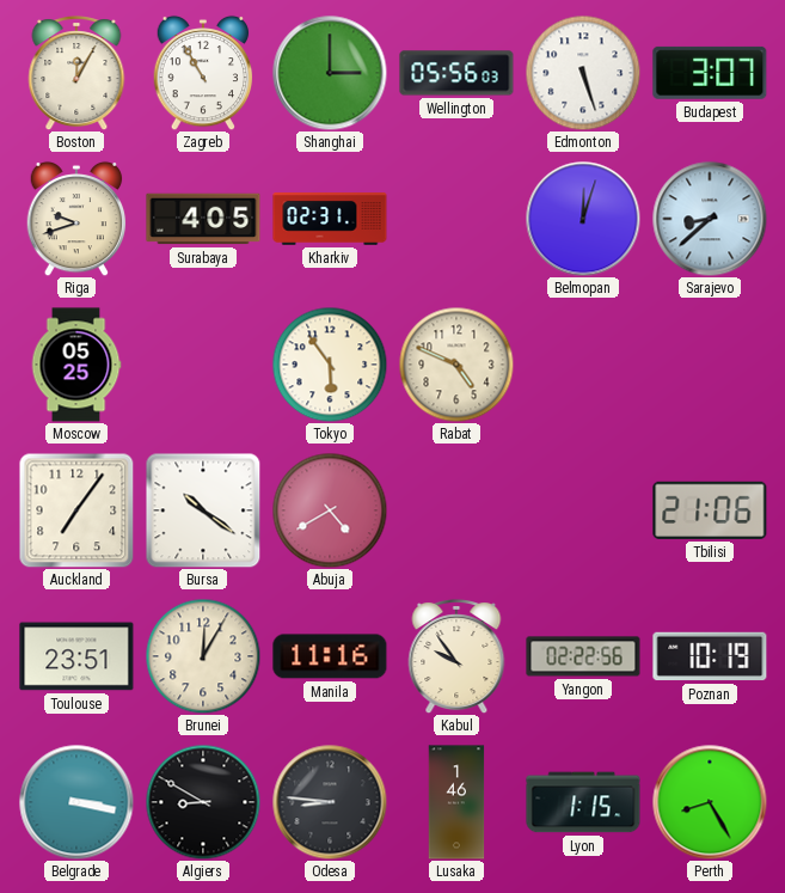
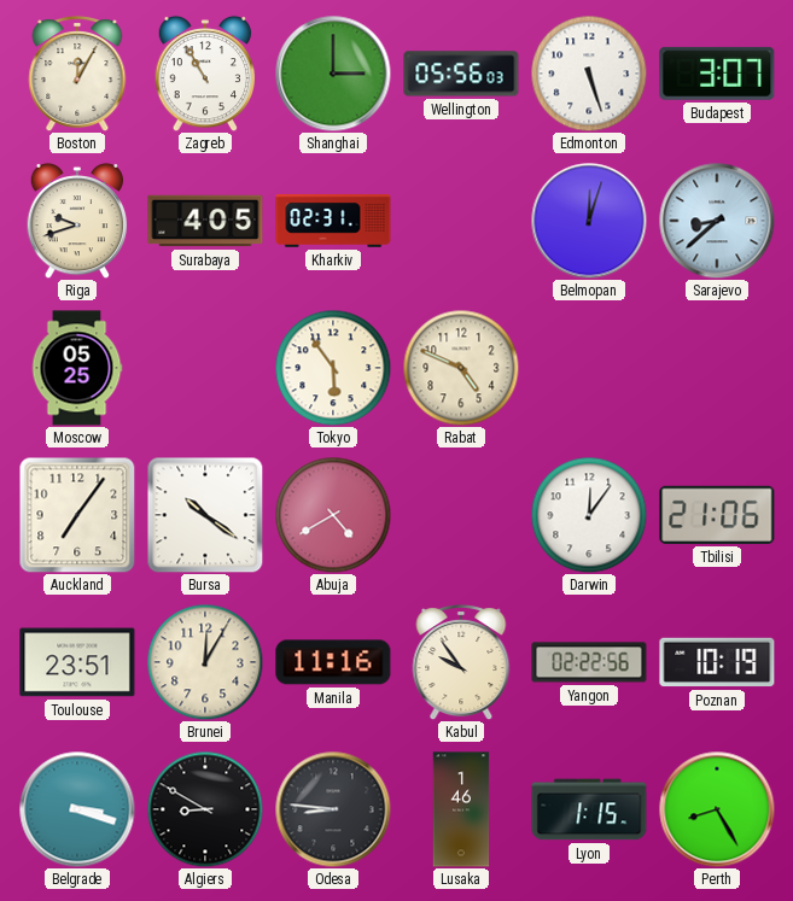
Darwin: none -> 12:06
Belgrade: 3:17 -> 3:18
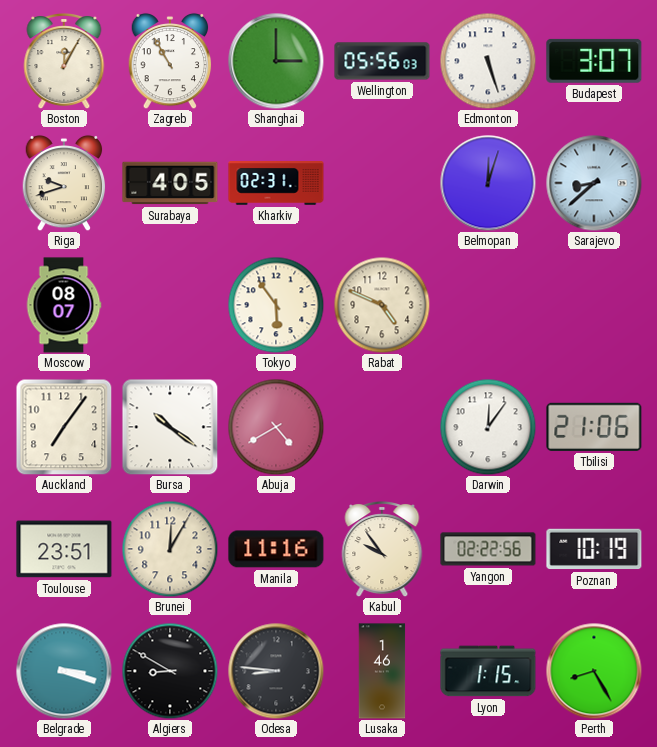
Moscow: 05:25 -> 08:07
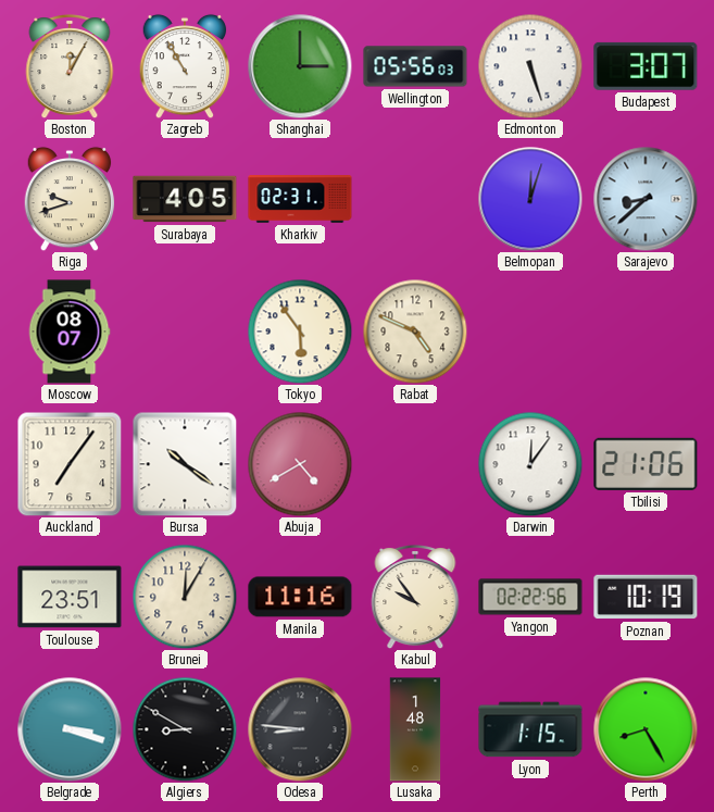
Lusaka: 1:46 -> 1:48
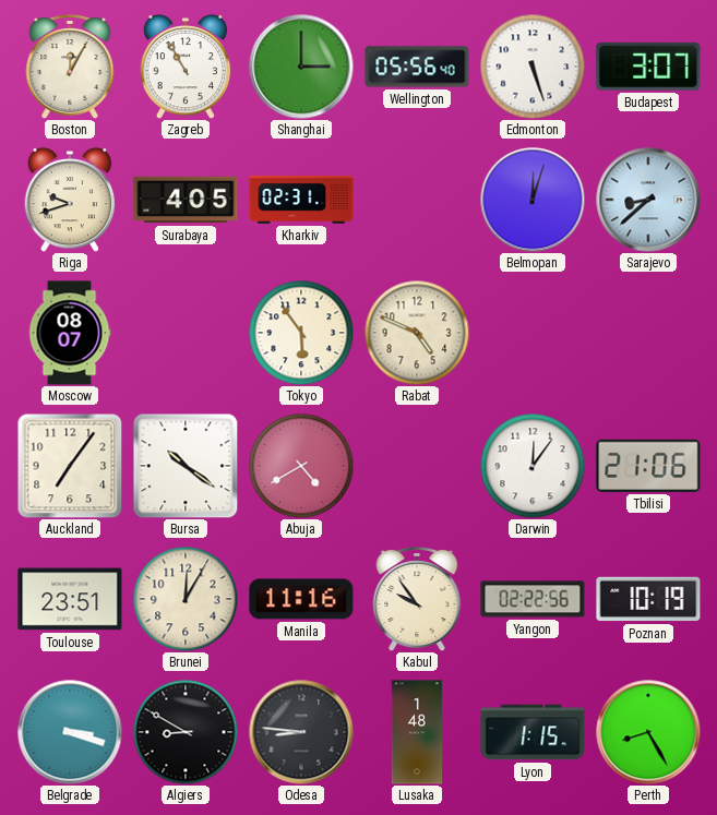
Wellington: 05:56:03 -> 05:56:40
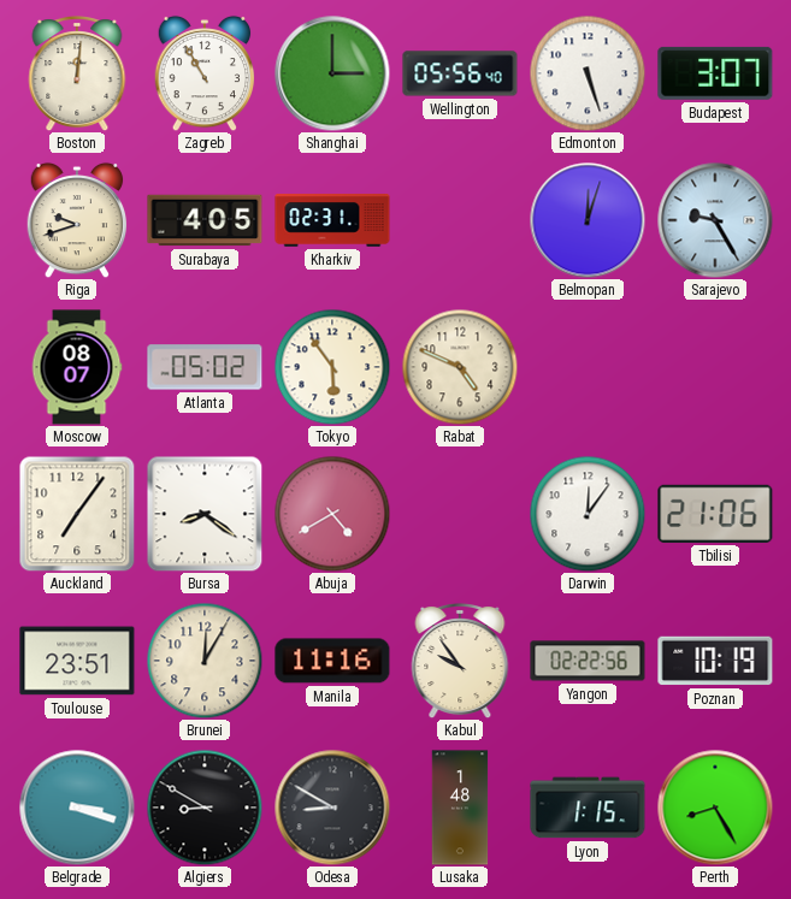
Boston: 12:05 -> 12:01
Sarajevo: 8:38 -> 9:25
Atlanta: none -> 05:02
Bursa: 10:21 -> 8:21
Odesa: 8:46 -> 8:50
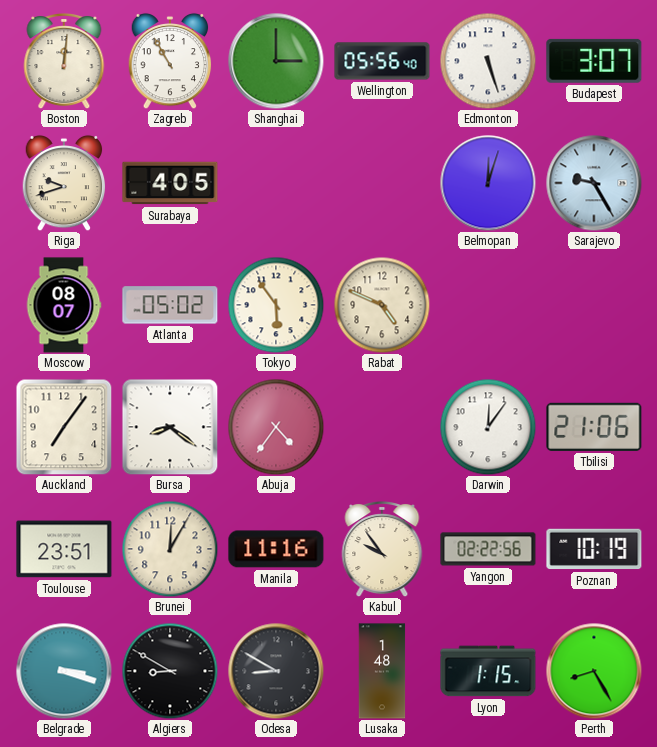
Kharkiv: 02:31 -> none
Abuja: 4:40 -> 4:36
